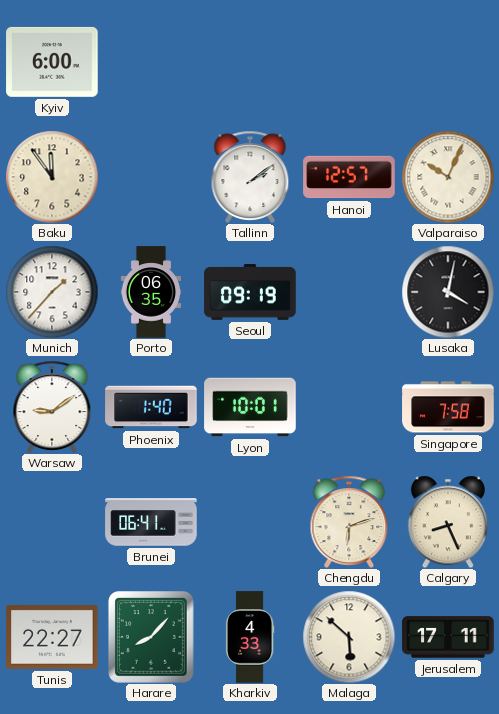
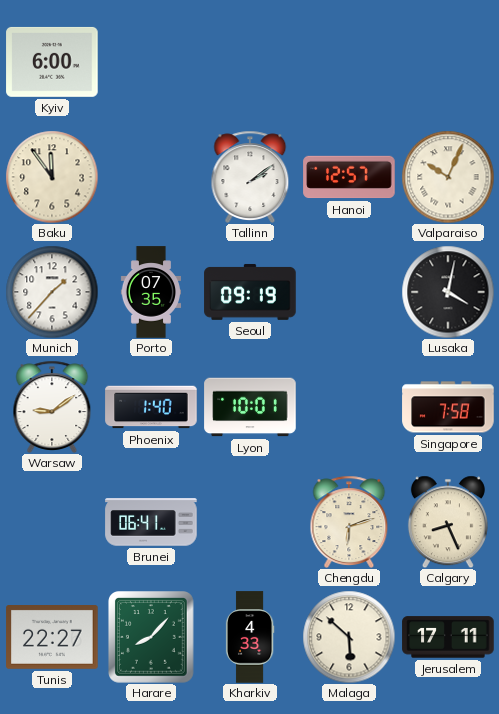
Porto: 06:35 -> 07:35
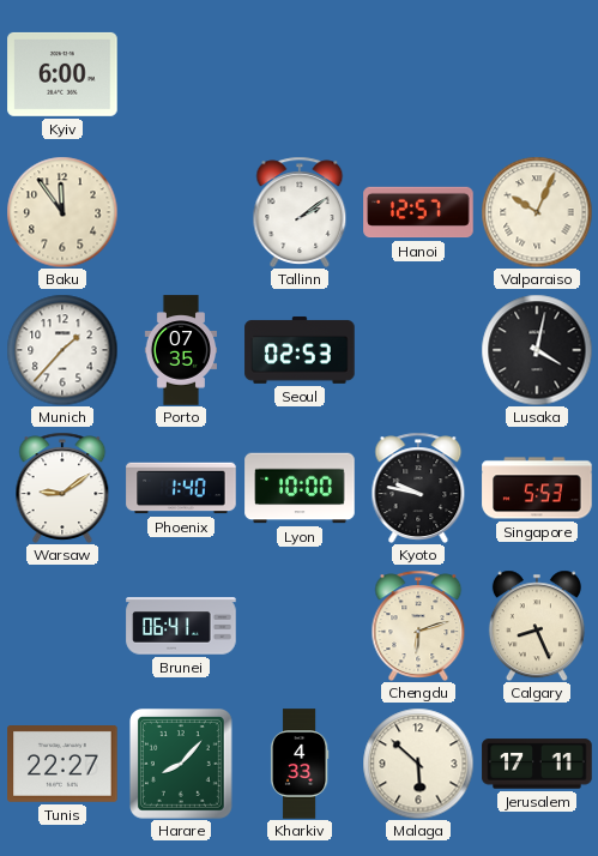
Seoul: 09:19 -> 02:53
Lyon: 10:01 -> 10:00
Kyoto: none -> 9:47
Singapore: 7:58 -> 5:53
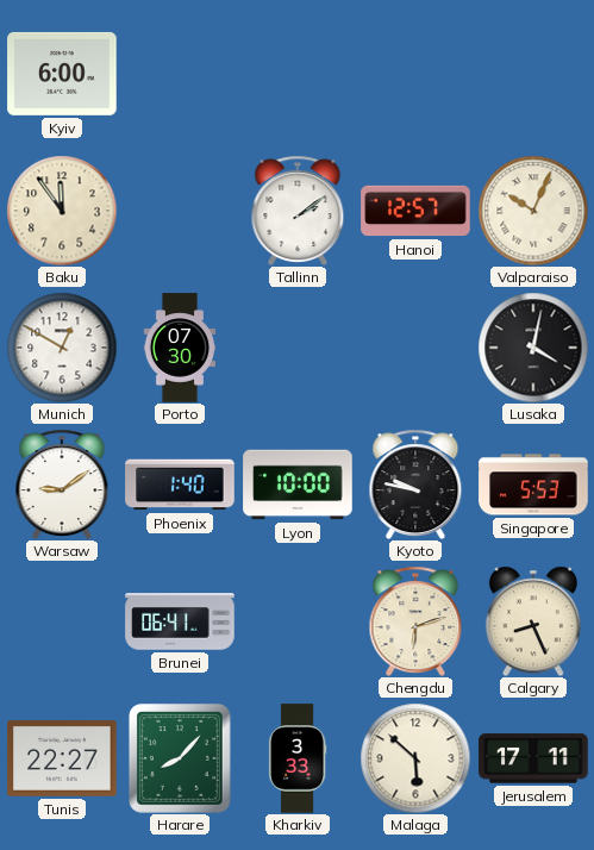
Munich: 1:37 -> 12:50
Porto: 07:35 -> 07:30
Seoul: 02:53 -> none
Kharkiv: 4:33 -> 3:33
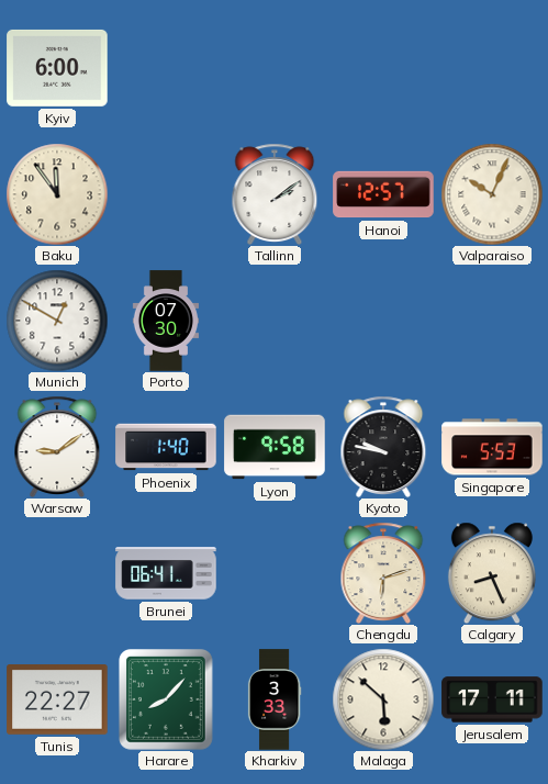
Lusaka: 4:02 -> none
Lyon: 10:00 -> 9:58
